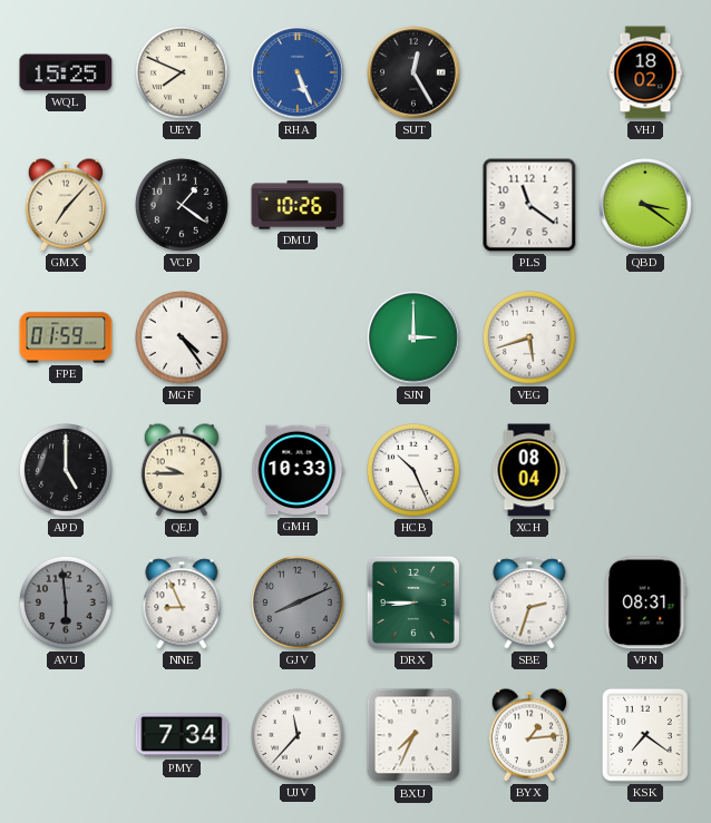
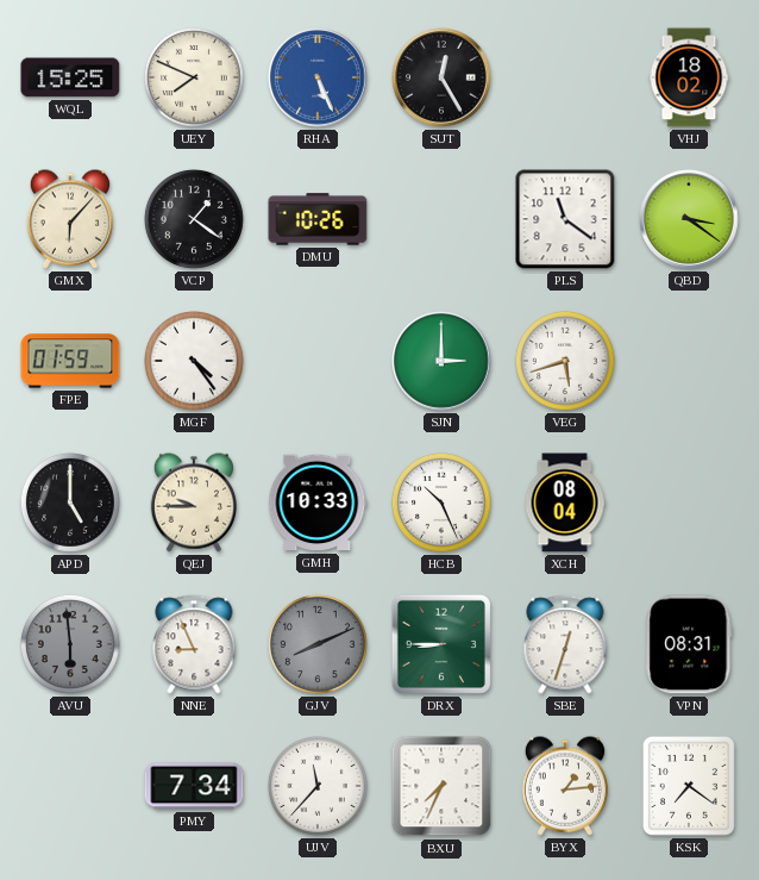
GMX: 7:07 -> 6:07
SBE: 2:33 -> 12:33
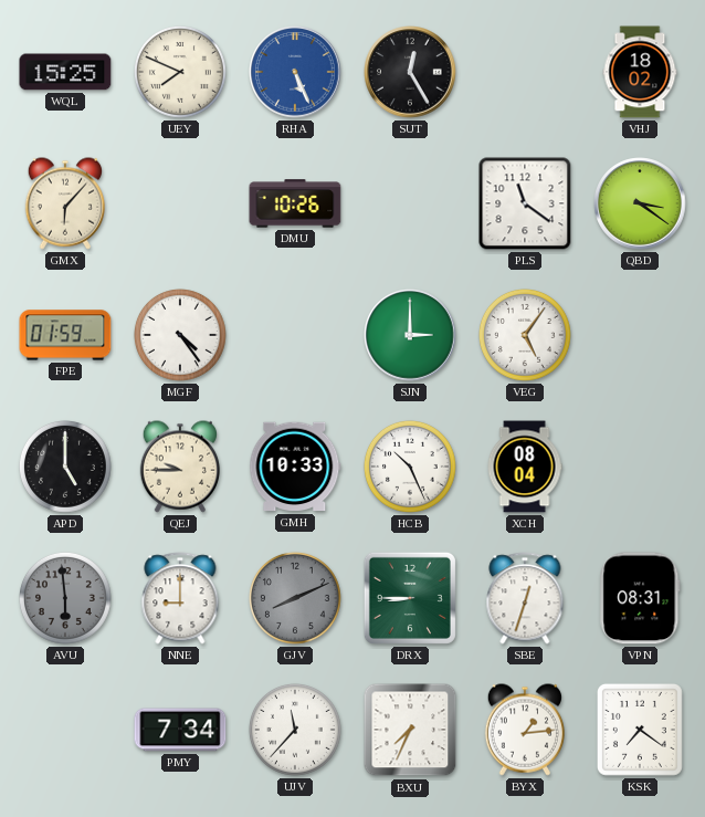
VCP: 1:21 -> none
VEG: 5:42 -> 5:06
NNE: 8:56 -> 9:00
